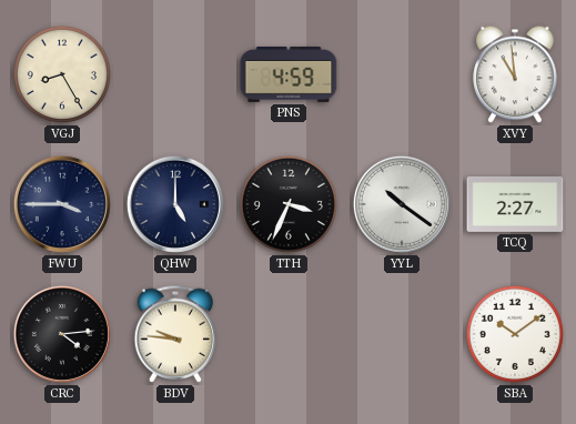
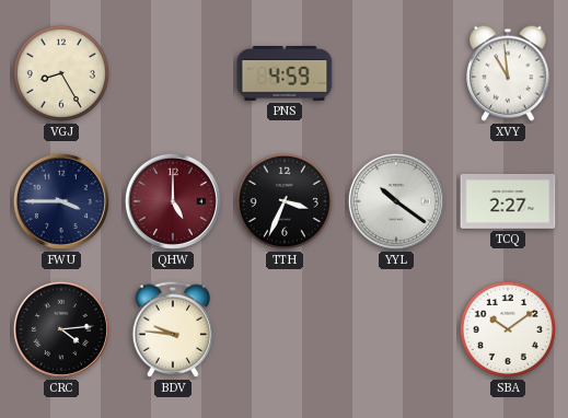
QHW dial: navy -> burgundy
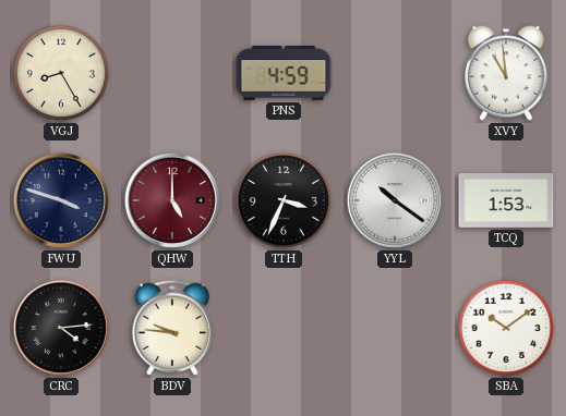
FWU: 3:45 -> 3:48
TCQ: 2:27 -> 1:53
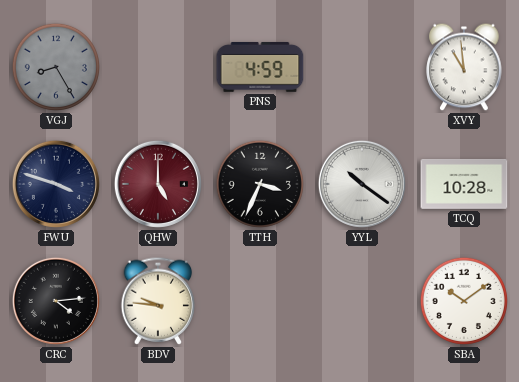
VGJ dial: cream -> grey
TCQ: 1:53 -> 10:28
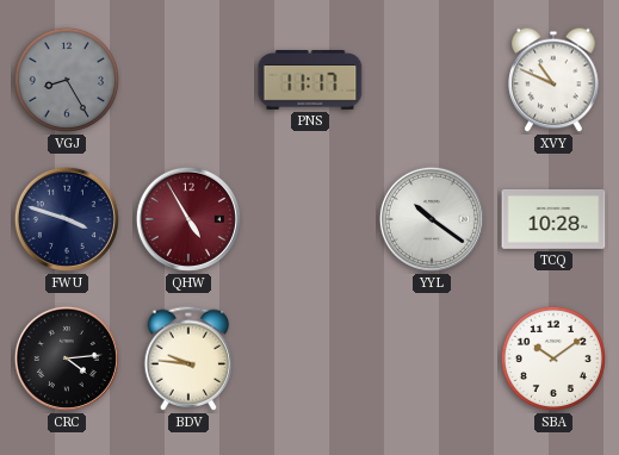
PNS: 4:59 -> 11:17
XVY: 10:59 -> 10:49
QHW: 5:00 -> 4:55
TTH: 3:34 -> none
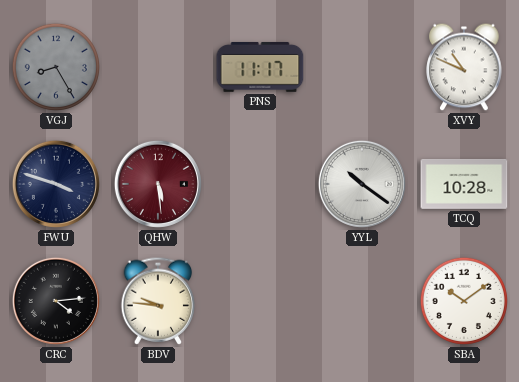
QHW: 4:55 -> 5:29
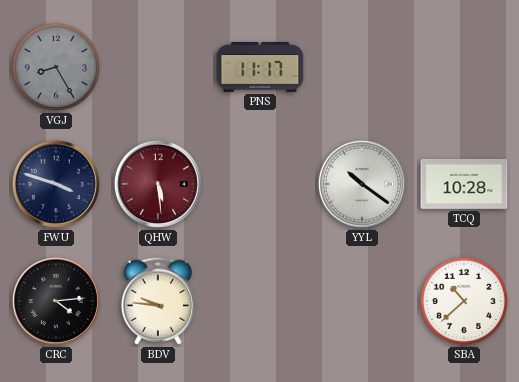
XVY: 10:49 -> none
SBA: 10:09 -> 10:38
